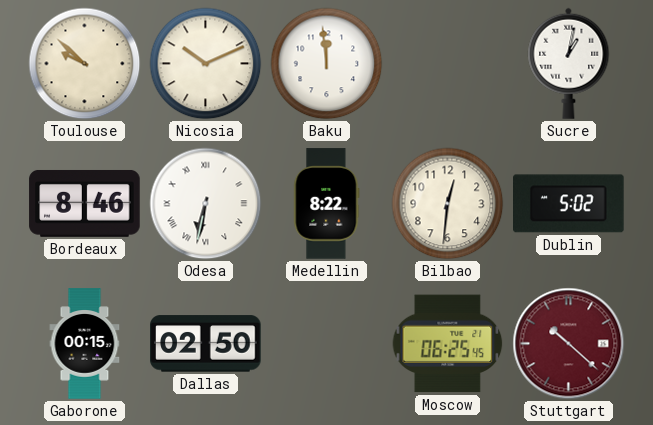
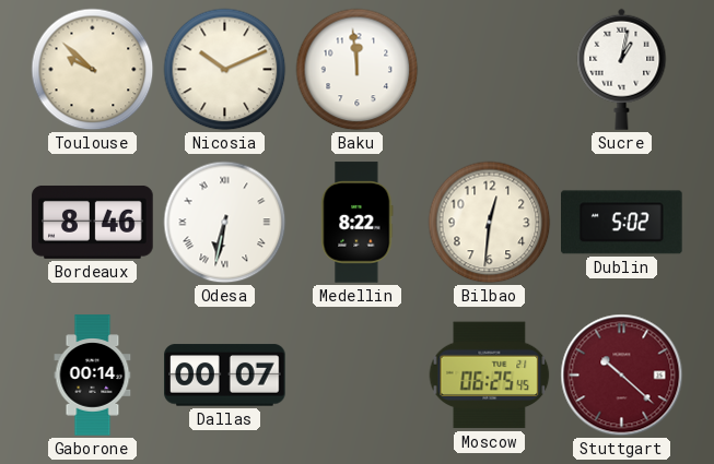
Gaborone: 00:15 -> 00:14
Dallas: 02:50 -> 00:07
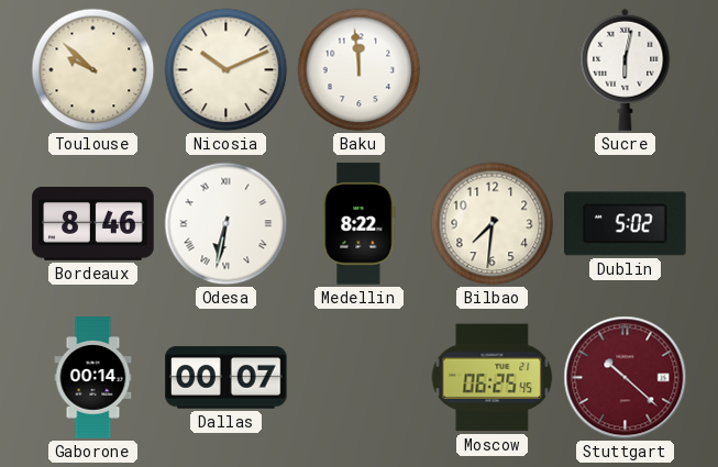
Sucre: 1:02 -> 6:02
Bilbao: 12:31 -> 7:31
